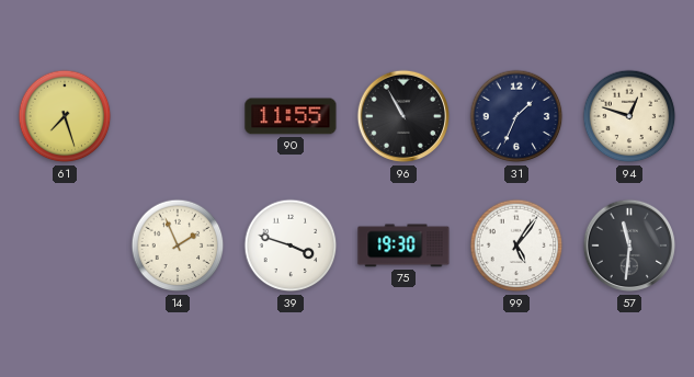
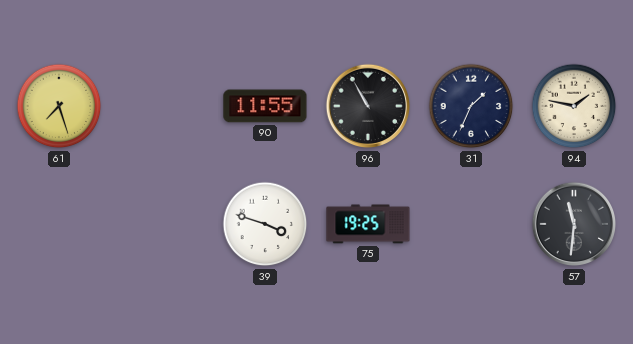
94: 12:48 -> 1:47
14: 1:56 -> none
75: 19:30 -> 19:25
99: 5:06 -> none
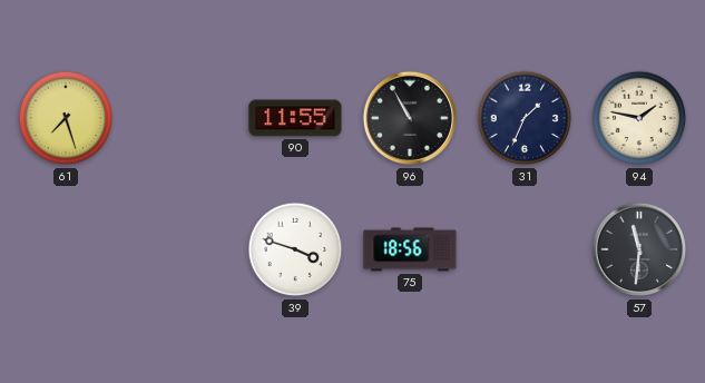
75: 19:25 -> 18:56
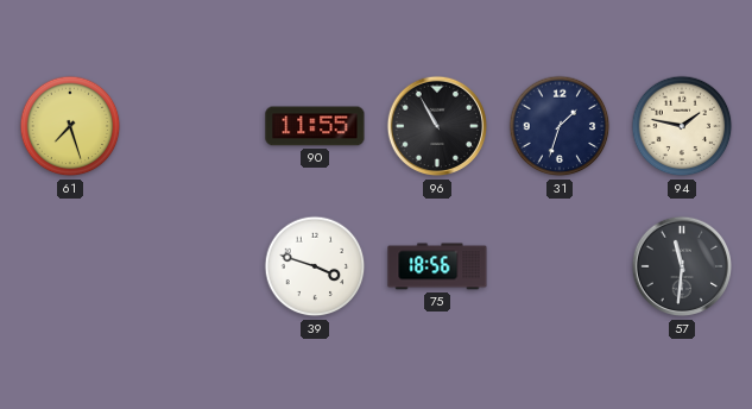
31: 1:34 -> 1:33
